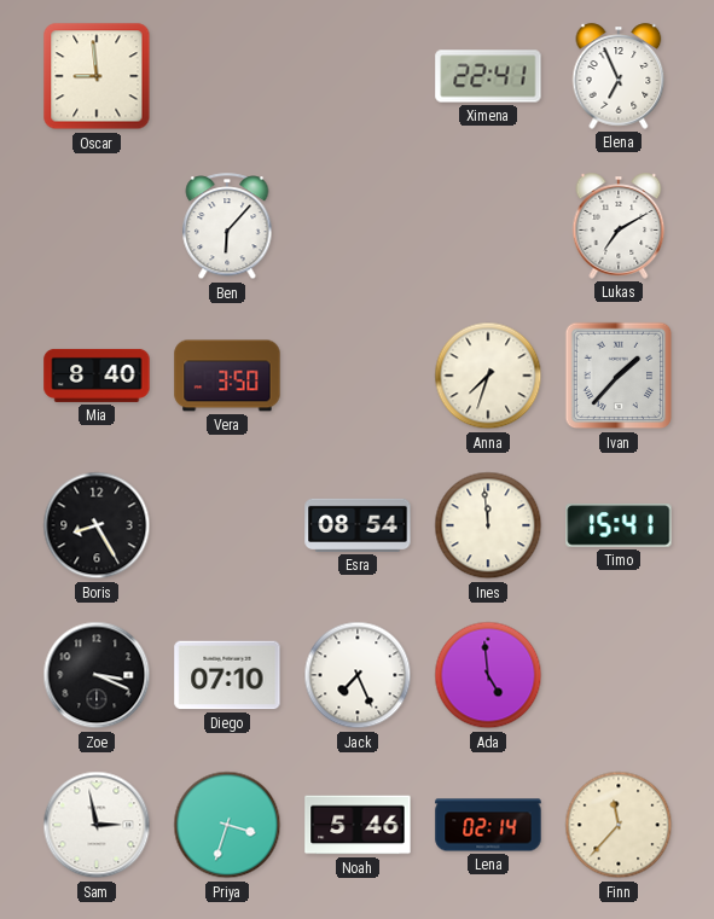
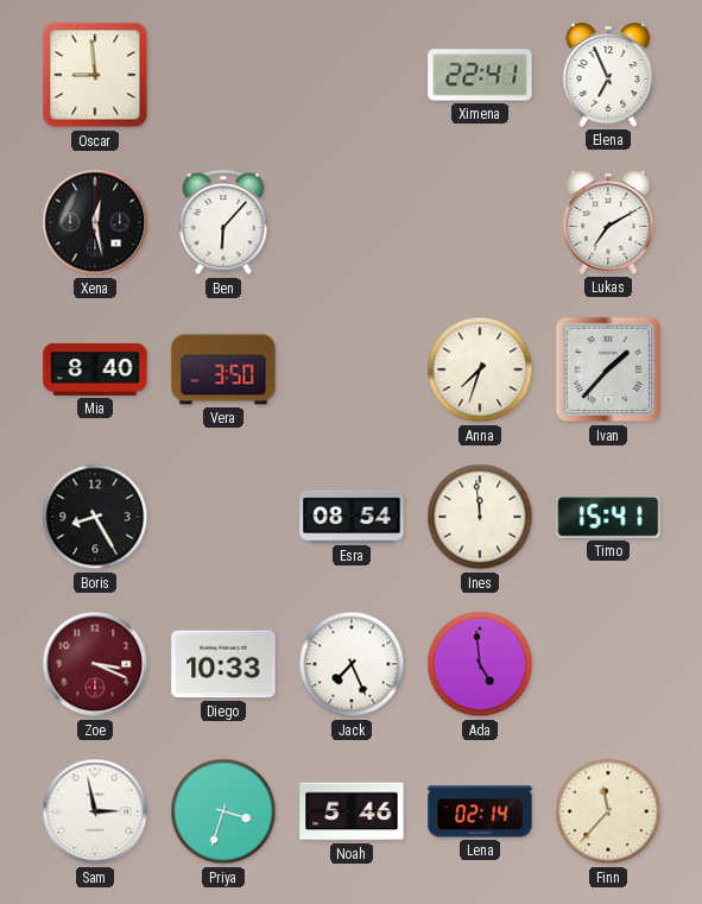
Xena: none -> 12:28
Zoe dial: black -> burgundy
Diego: 07:10 -> 10:33
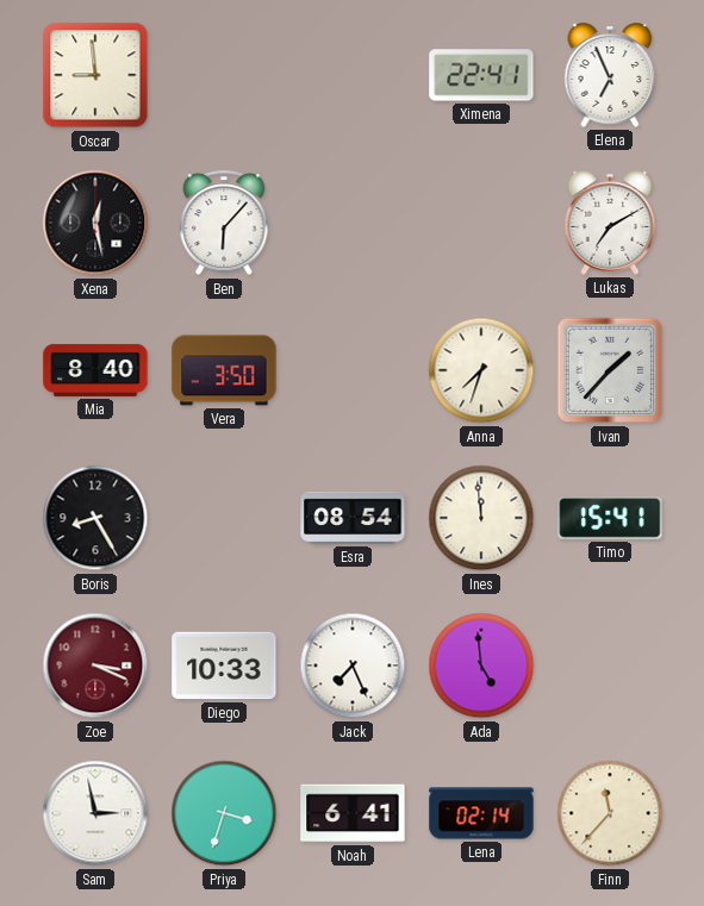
Noah: 5:46 -> 6:41
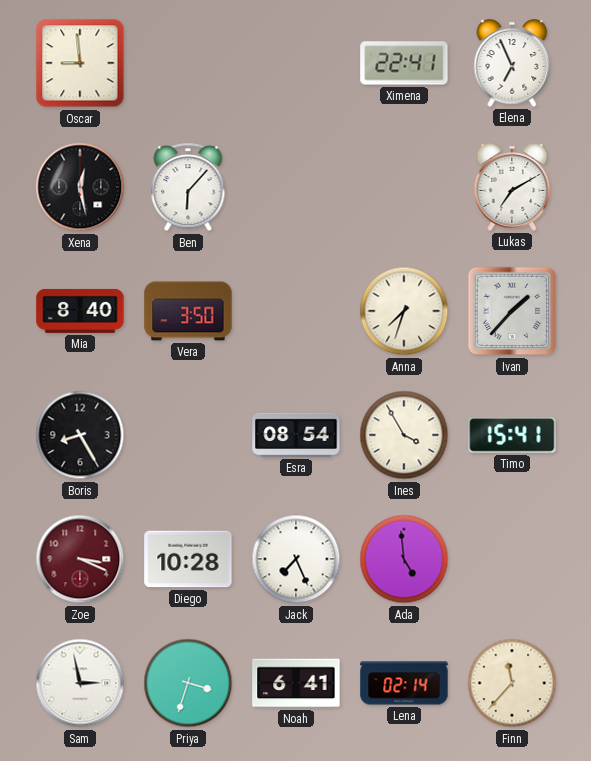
Ines: 11:59 -> 3:55
Diego: 10:33 -> 10:28
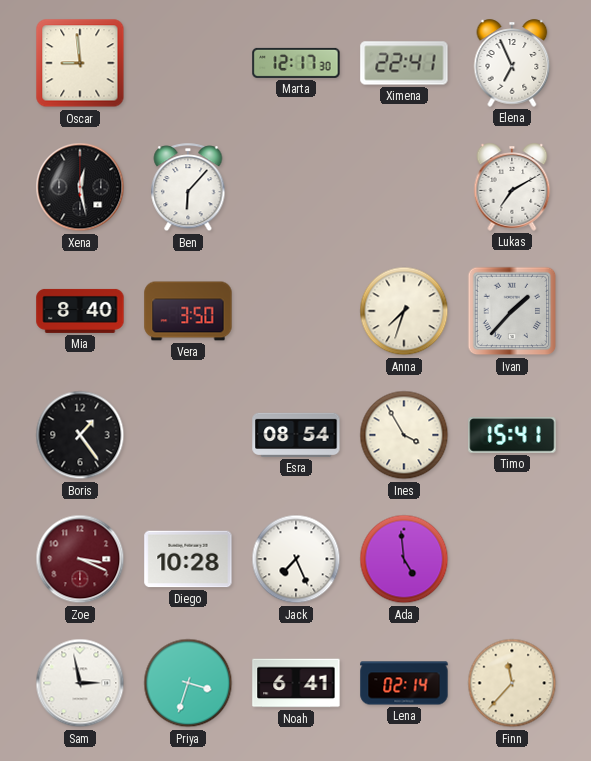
Marta: none -> 12:17
Boris: 8:25 -> 1:24
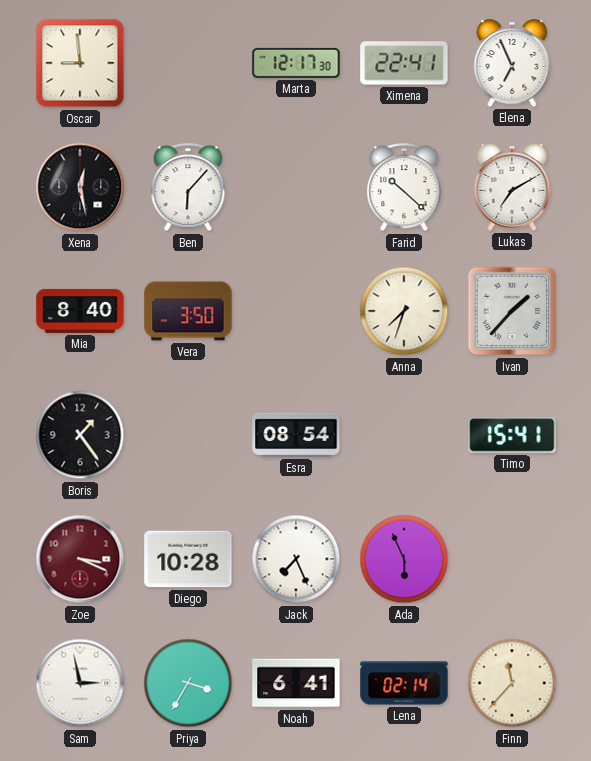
Farid: none -> 10:22
Ines: 3:55 -> none
Ada: 4:59 -> 5:56
Priya: 3:33 -> 3:35
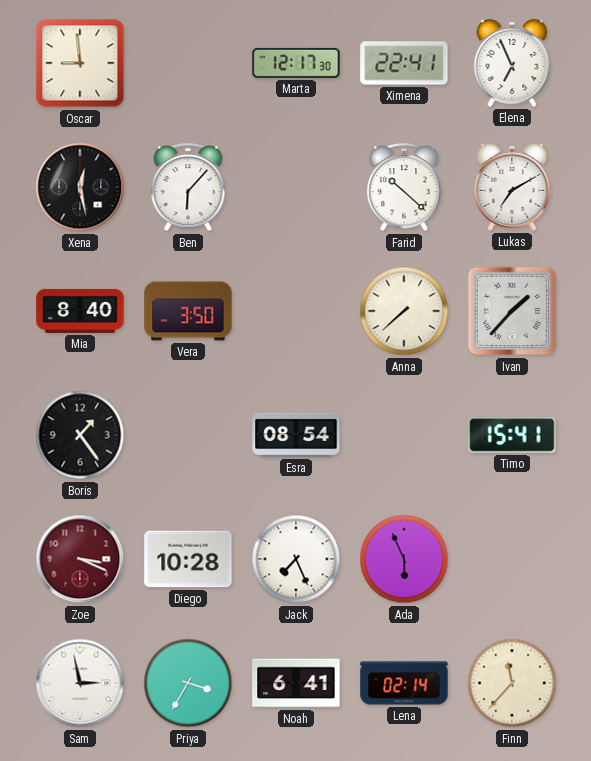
Anna: 7:33 -> 7:38
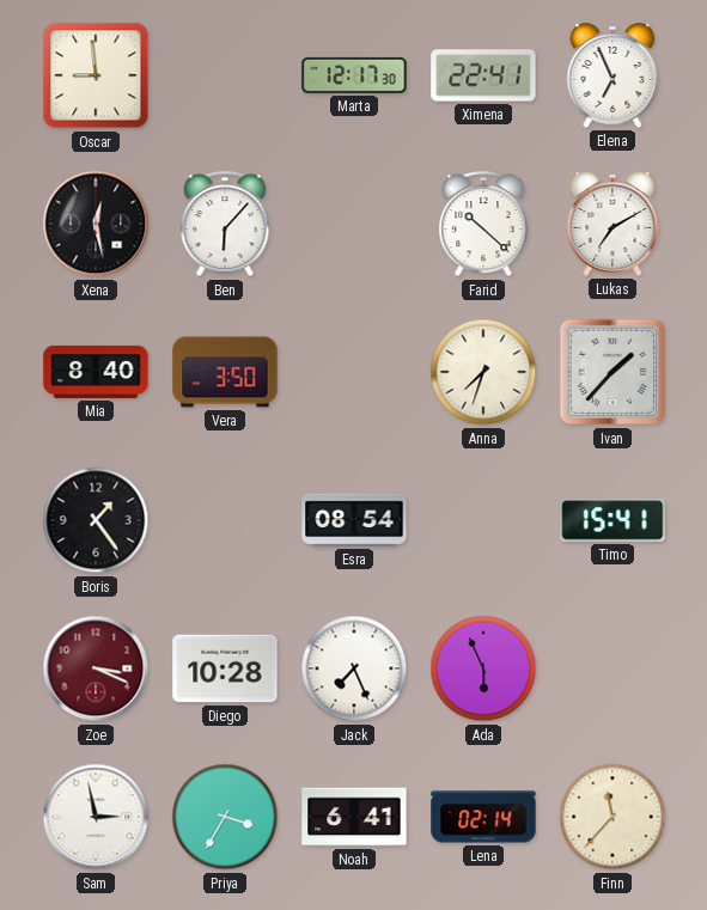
Anna: 7:38 -> 7:33
